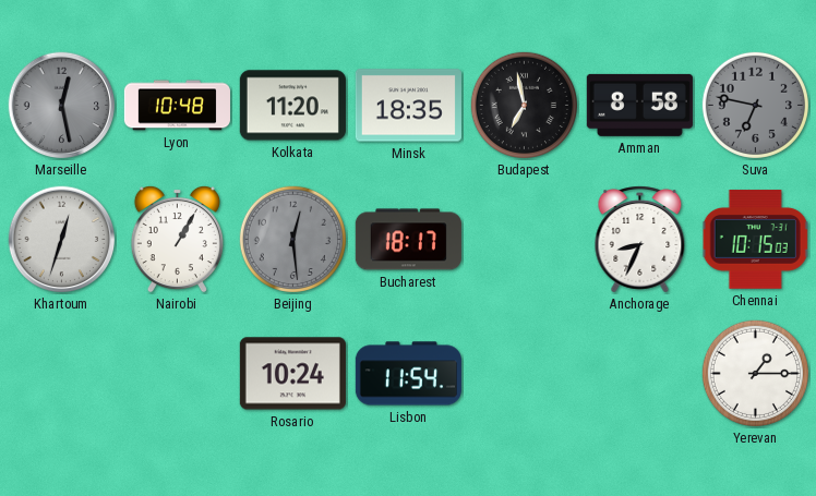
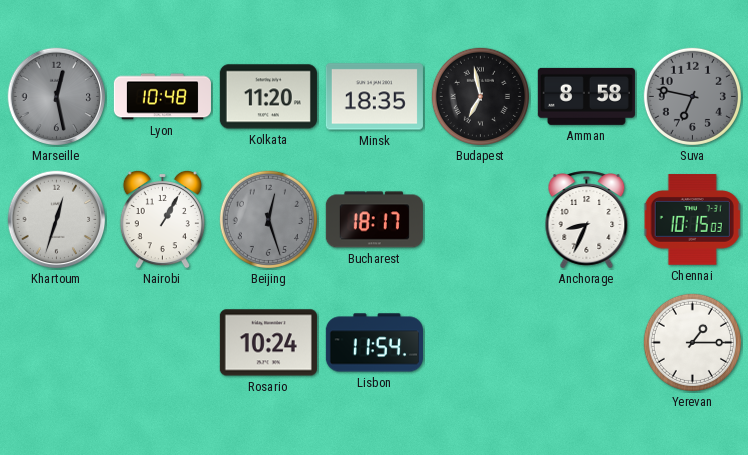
Beijing: 12:29 -> 12:27
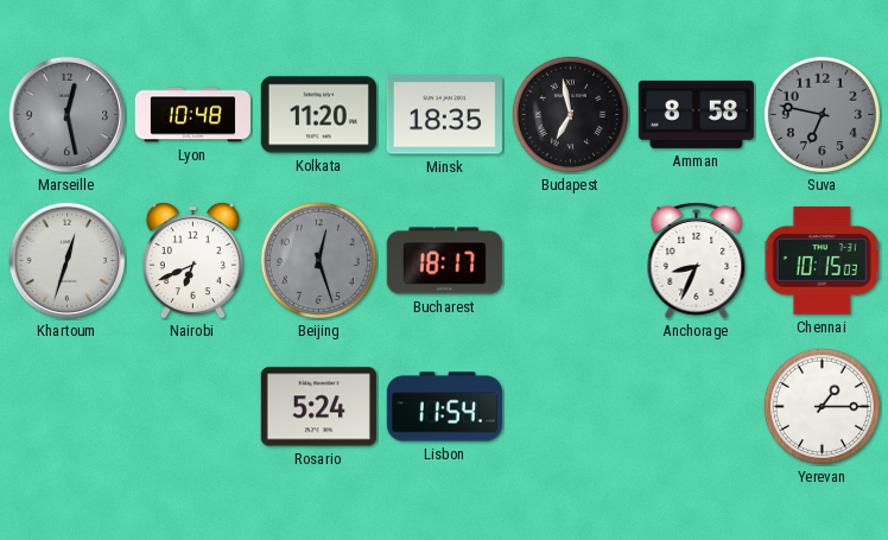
Nairobi: 1:05 -> 6:41
Rosario: 10:24 -> 5:24
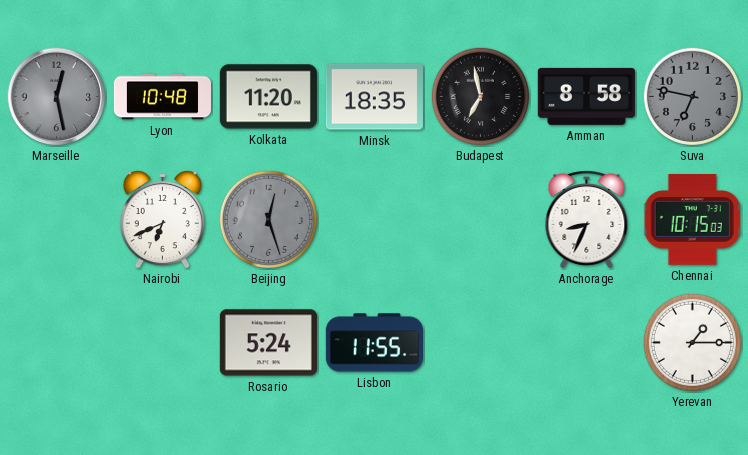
Khartoum: 12:33 -> none
Bucharest: 18:17 -> none
Lisbon: 11:54 -> 11:55
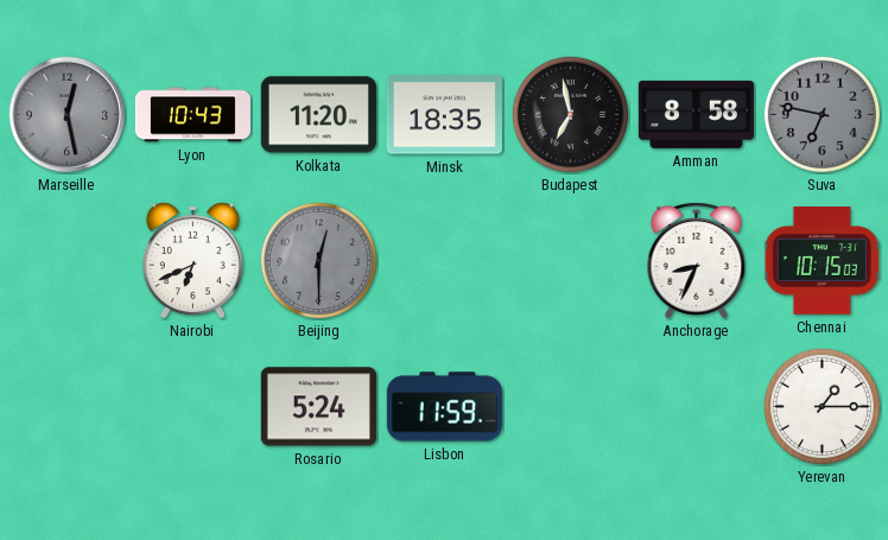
Lyon: 10:48 -> 10:43
Beijing: 12:27 -> 12:30
Lisbon: 11:55 -> 11:59
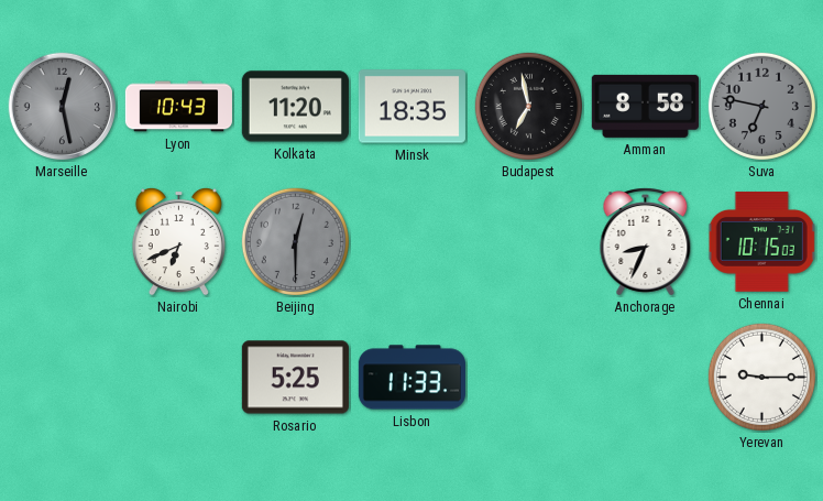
Rosario: 5:24 -> 5:25
Lisbon: 11:59 -> 11:33
Yerevan: 1:15 -> 9:15
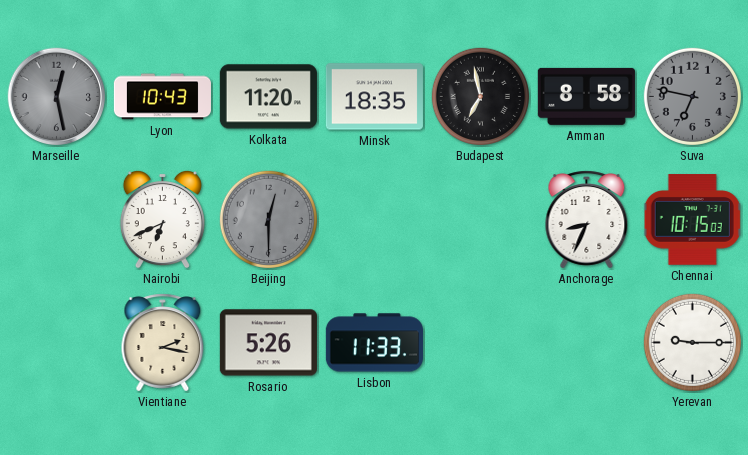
Vientiane: none -> 2:17
Rosario: 5:25 -> 5:26
